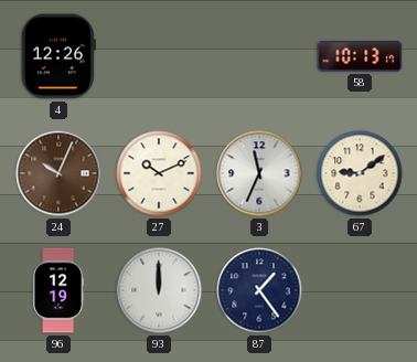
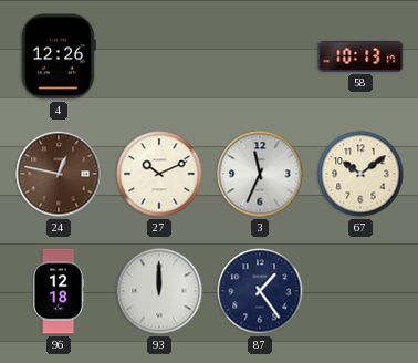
24: 10:04 -> 12:47
67: 9:09 -> 10:09
96: 12:19 -> 12:18
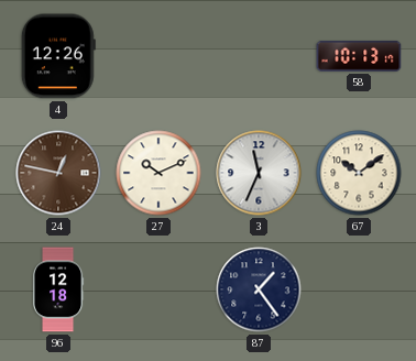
93: 12:00 -> none
